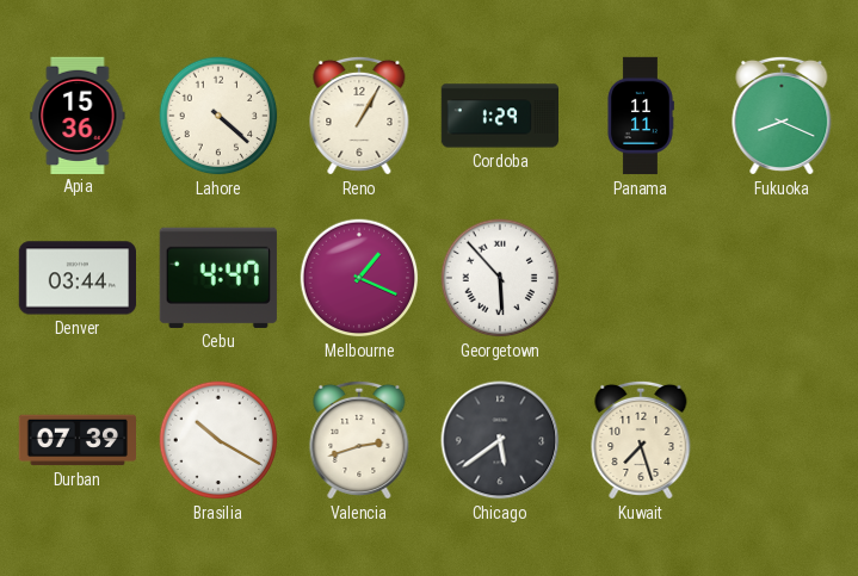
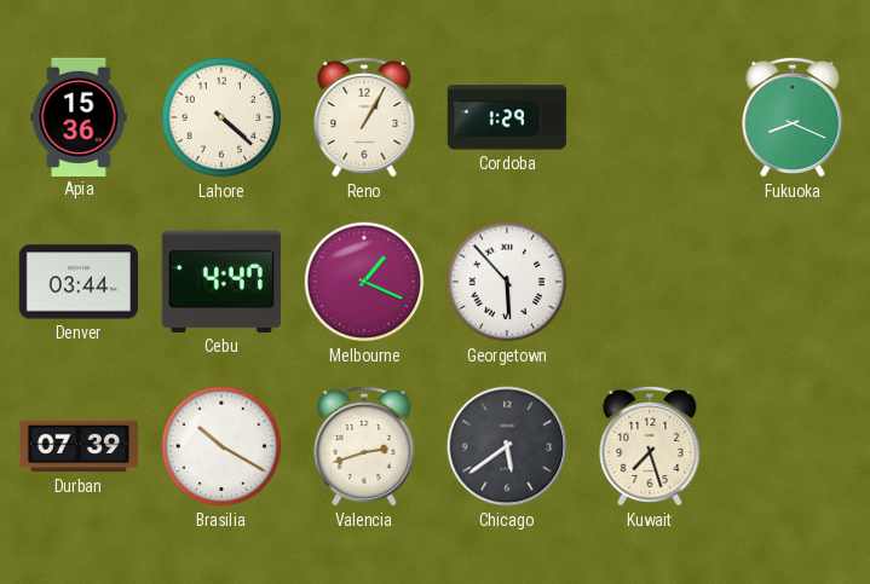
Panama: 11:11 -> none
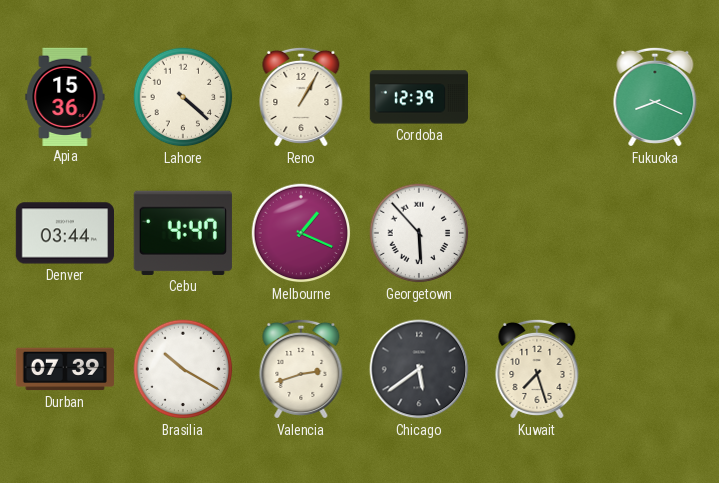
Cordoba: 1:29 -> 12:39
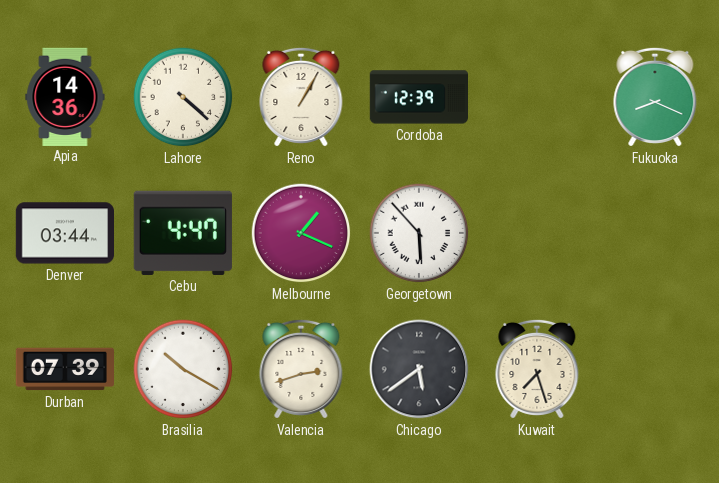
Apia: 15:36 -> 14:36
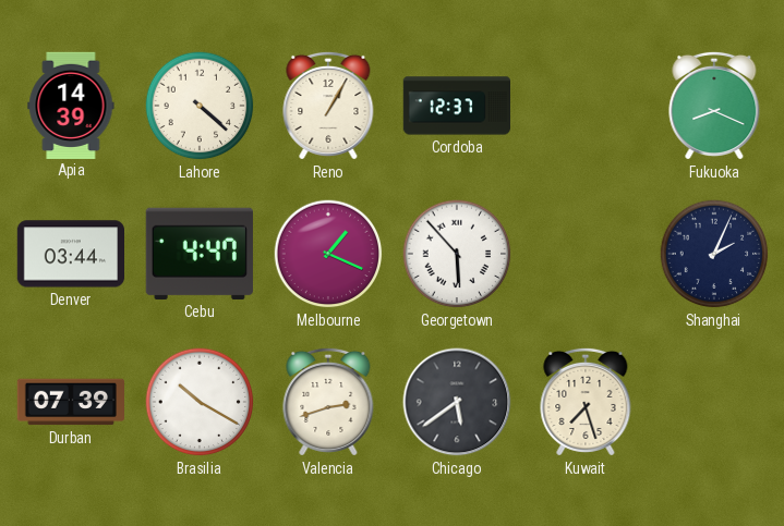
Apia: 14:36 -> 14:39
Cordoba: 12:39 -> 12:37
Shanghai: none -> 2:04
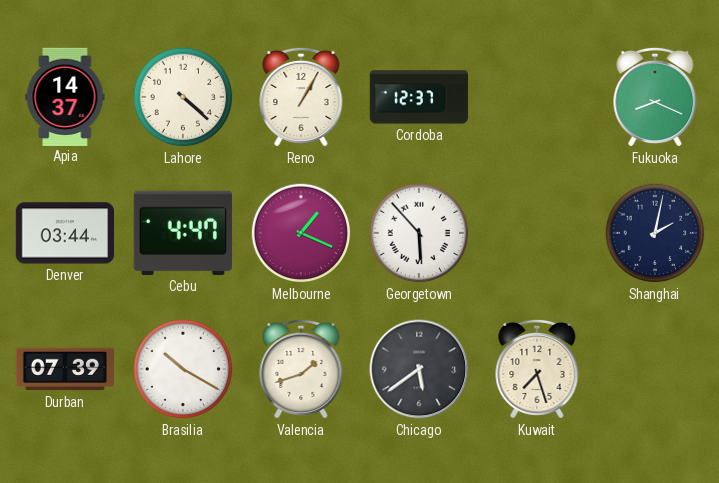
Apia: 14:39 -> 14:37
Shanghai: 2:04 -> 2:02
Valencia: 2:42 -> 1:42
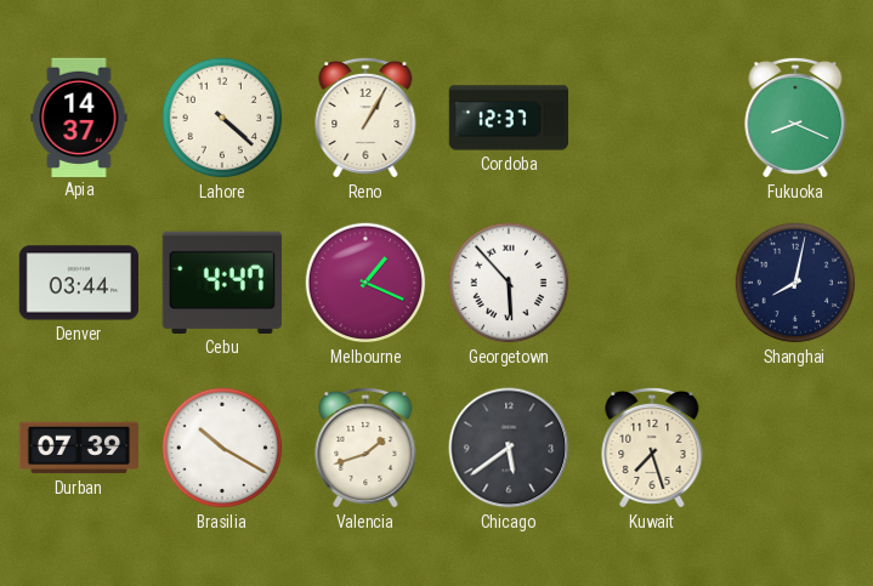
Shanghai: 2:02 -> 8:02
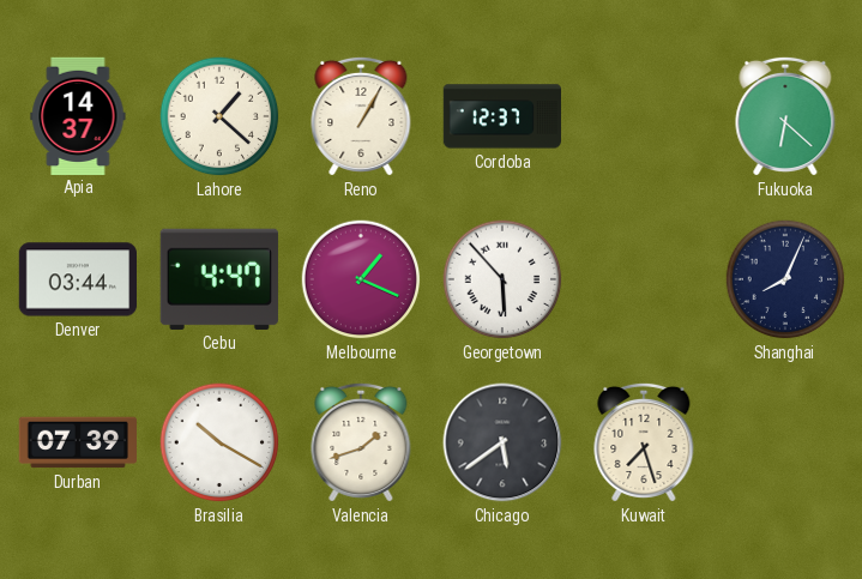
Lahore: 4:22 -> 1:22
Fukuoka: 8:19 -> 6:22
Shanghai: 8:02 -> 8:04
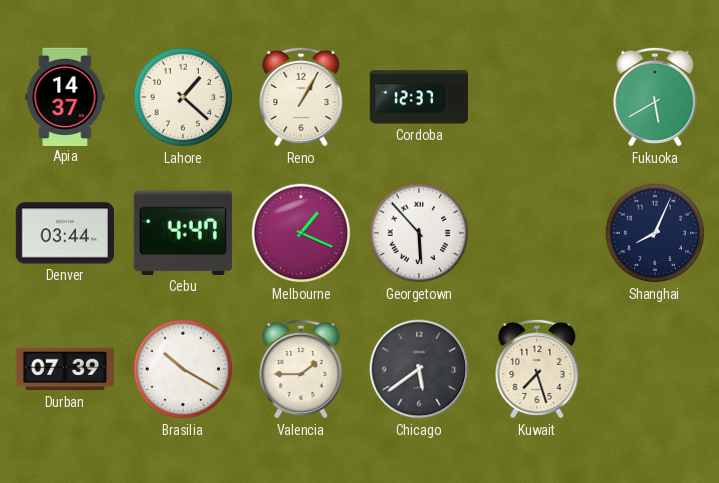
Fukuoka: 6:22 -> 5:40
Valencia: 1:42 -> 1:45
